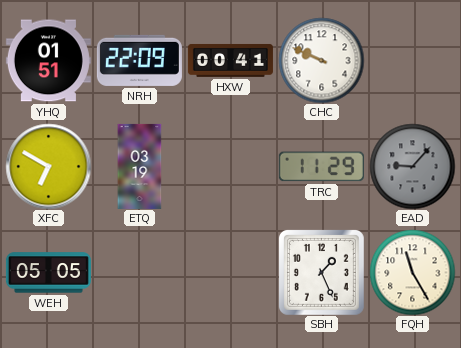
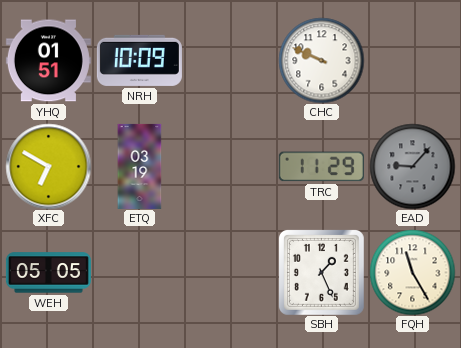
NRH: 22:09 -> 10:09
HXW: 00:41 -> none
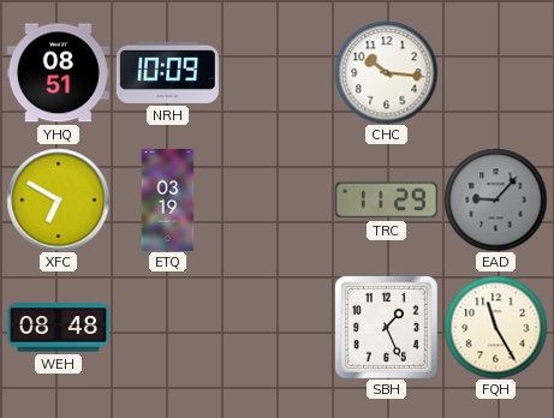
YHQ: 01:51 -> 08:51
CHC: 9:49 -> 10:16
WEH: 05:05 -> 08:48
